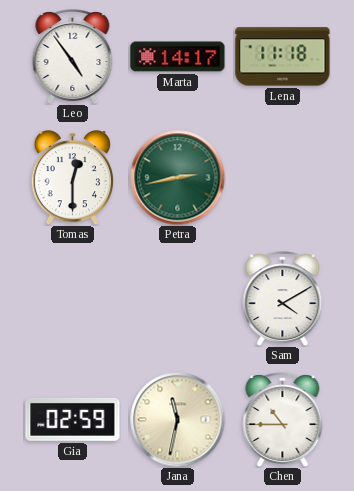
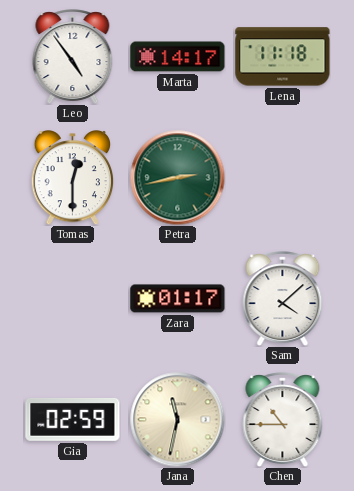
Zara: none -> 01:17
Sam: 4:10 -> 4:08
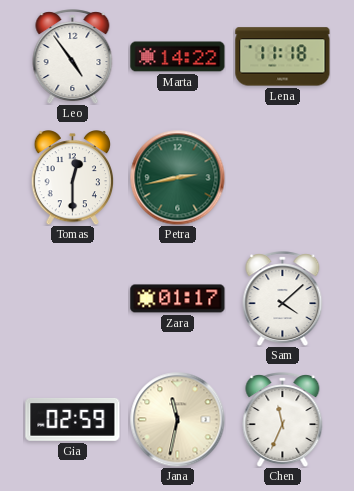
Marta: 14:17 -> 14:22
Chen: 10:45 -> 11:34
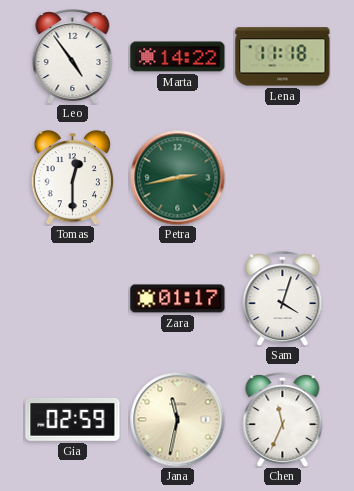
Sam: 4:08 -> 4:03
